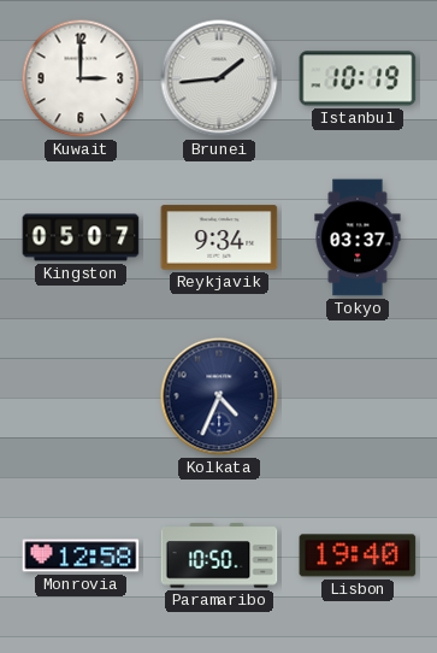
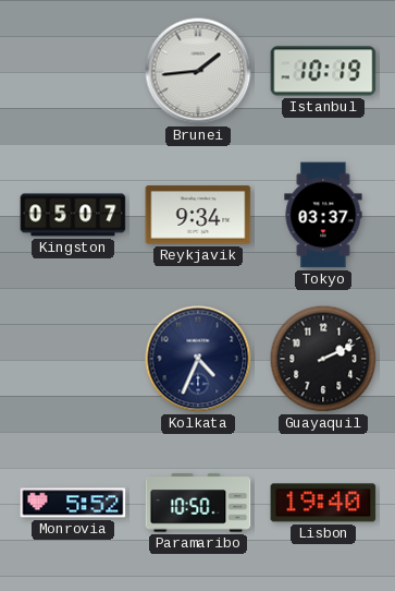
Kuwait: 3:00 -> none
Guayaquil: none -> 2:11
Monrovia: 12:58 -> 5:52
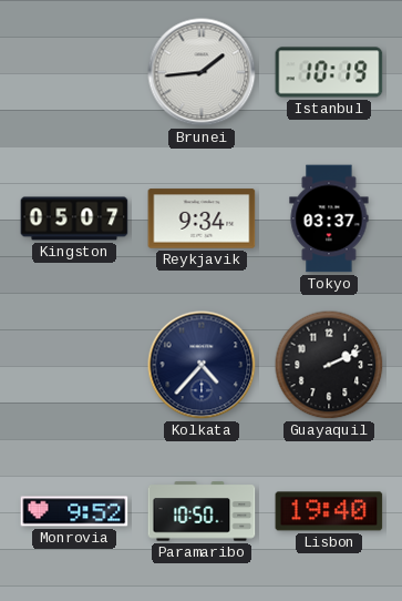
Kolkata: 4:34 -> 4:37
Monrovia: 5:52 -> 9:52
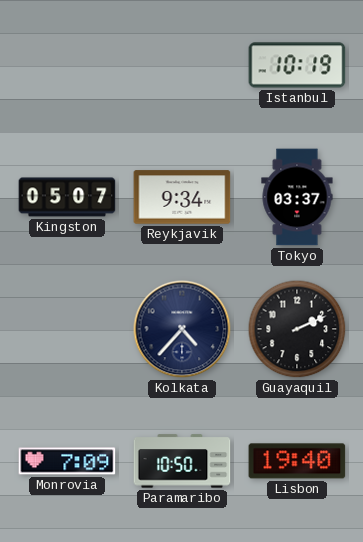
Brunei: 1:44 -> none
Monrovia: 9:52 -> 7:09
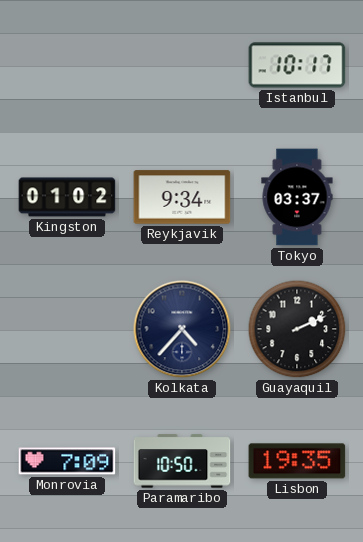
Istanbul: 10:19 -> 10:17
Kingston: 05:07 -> 01:02
Lisbon: 19:40 -> 19:35
